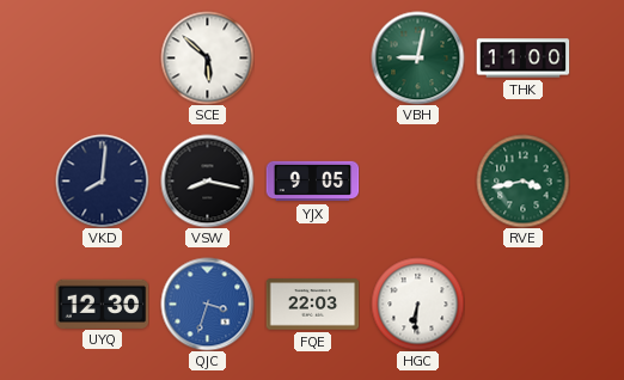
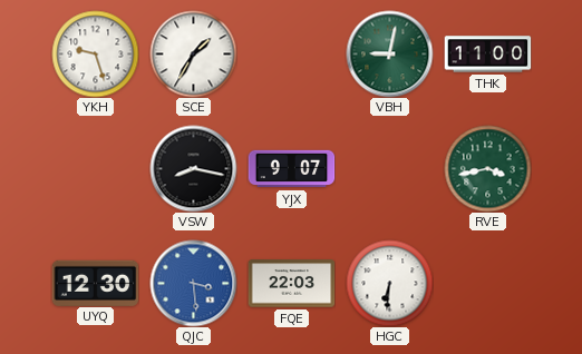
YKH: none -> 9:27
SCE: 5:52 -> 1:35
VKD: 8:01 -> none
YJX: 9:05 -> 9:07
QJC: 3:33 -> 3:29
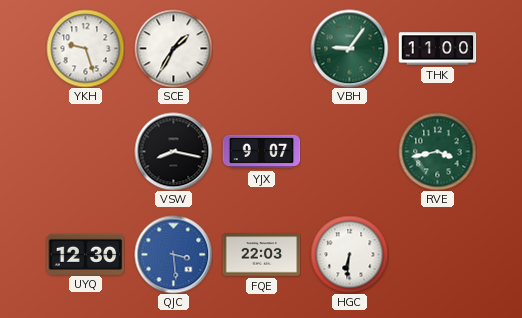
VBH: 9:02 -> 9:06
